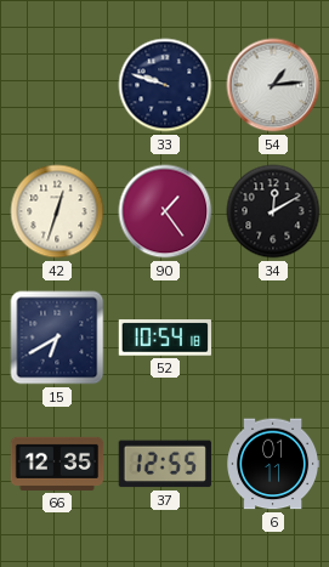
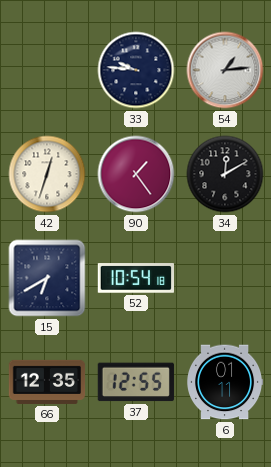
33: 9:48 -> 9:46
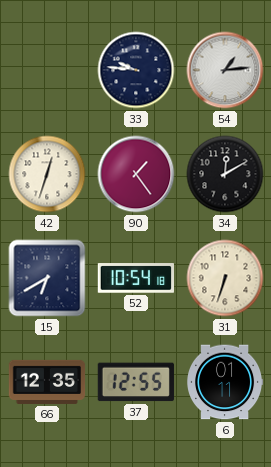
31: none -> 6:33
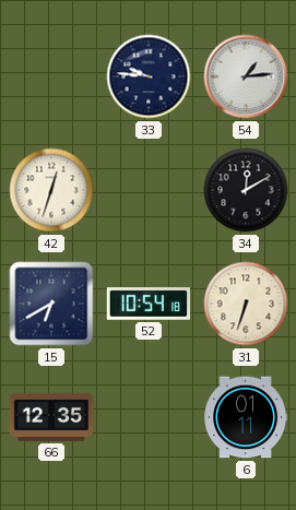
90: 1:24 -> none
37: 12:55 -> none
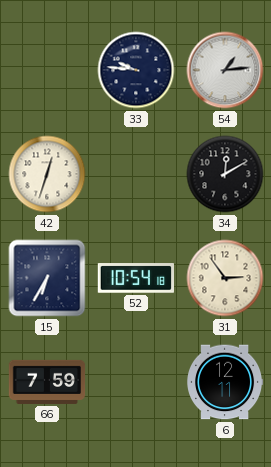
15: 6:40 -> 6:35
31: 6:33 -> 2:54
66: 12:35 -> 7:59
6: 01:11 -> 12:11
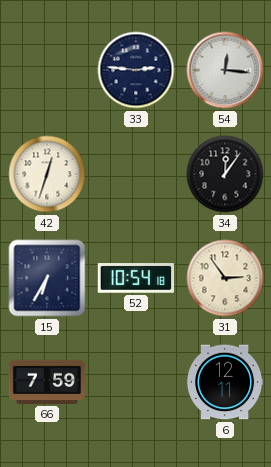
33: 9:46 -> 2:46
54: 1:14 -> 12:16
34: 12:10 -> 12:06
